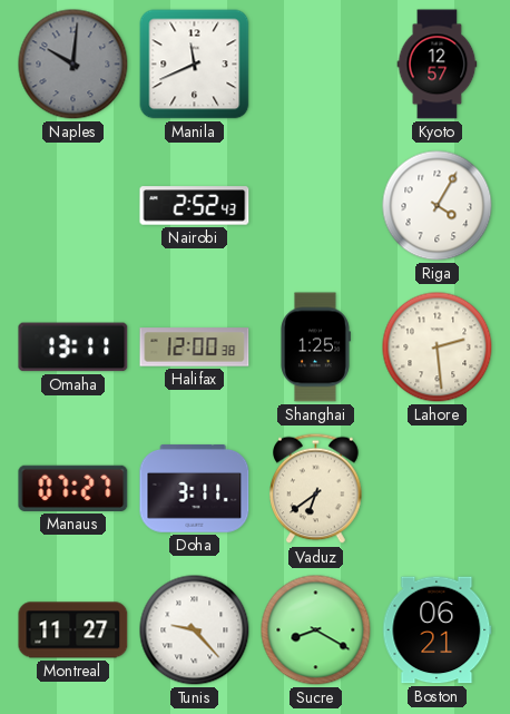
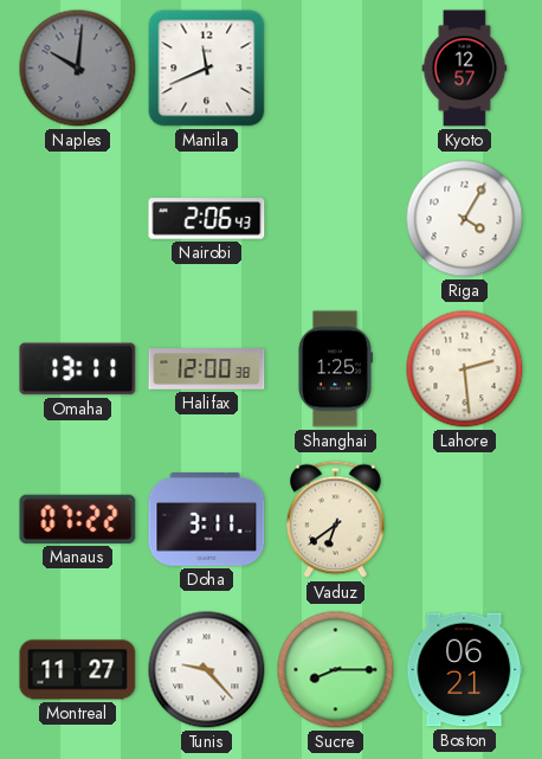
Nairobi: 2:52 -> 2:06
Manaus: 07:27 -> 07:22
Sucre: 8:20 -> 8:15
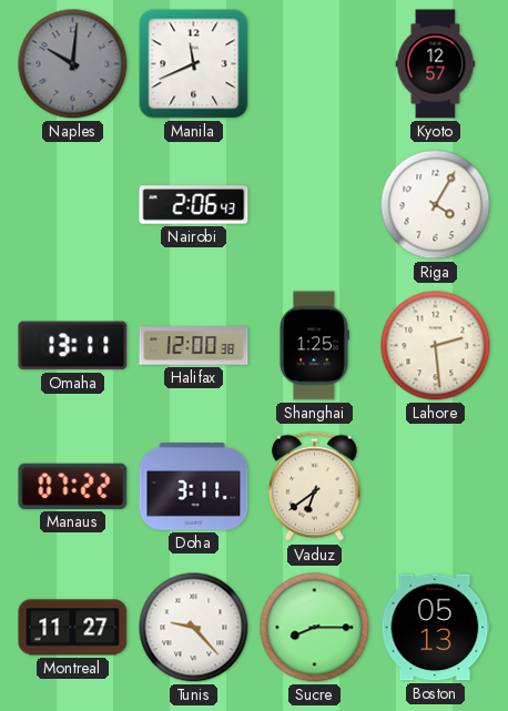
Boston: 06:21 -> 05:13
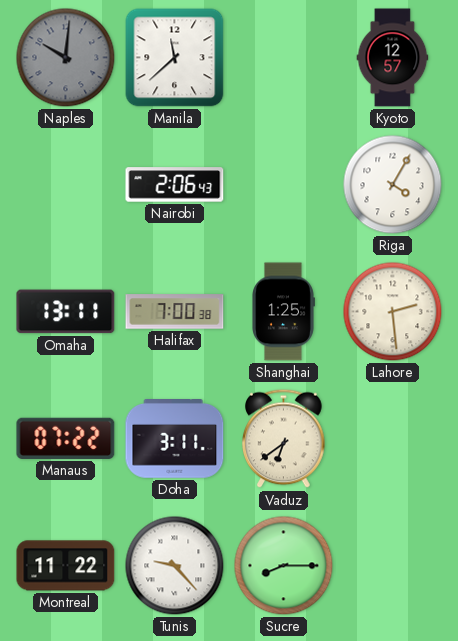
Manila: 11:41 -> 11:38
Halifax: 12:00 -> 7:00
Montreal: 11:27 -> 11:22
Boston: 05:13 -> none
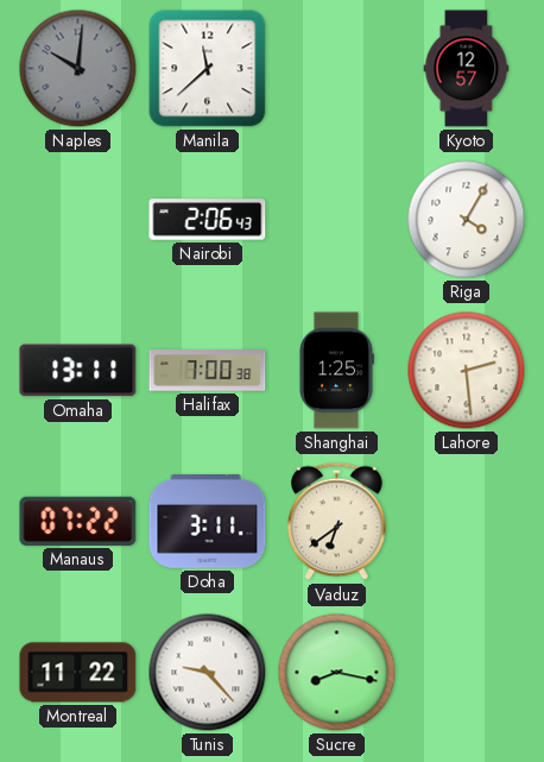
Sucre: 8:15 -> 8:17
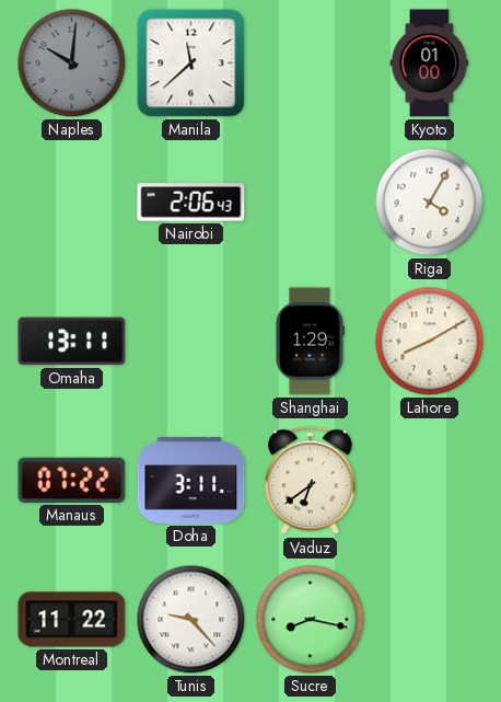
Kyoto: 12:57 -> 01:00
Halifax: 7:00 -> none
Shanghai: 1:25 -> 1:29
Lahore: 2:29 -> 8:10
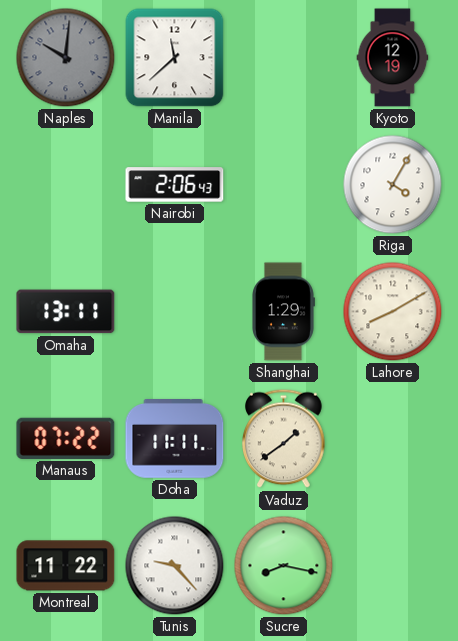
Kyoto: 01:00 -> 12:19
Doha: 3:11 -> 11:11
Vaduz: 6:39 -> 1:39
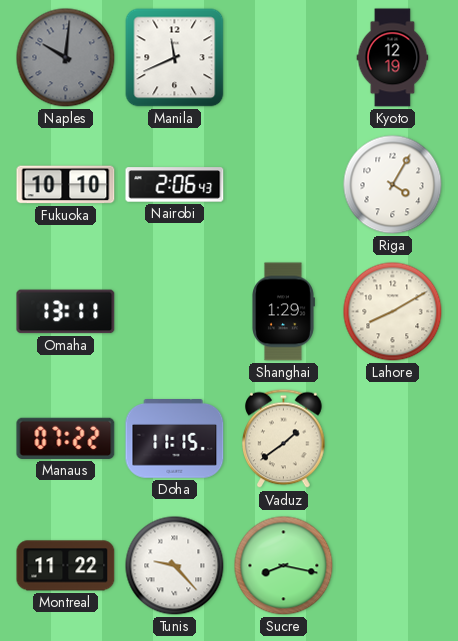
Manila: 11:38 -> 11:41
Fukuoka: none -> 10:10
Doha: 11:11 -> 11:15
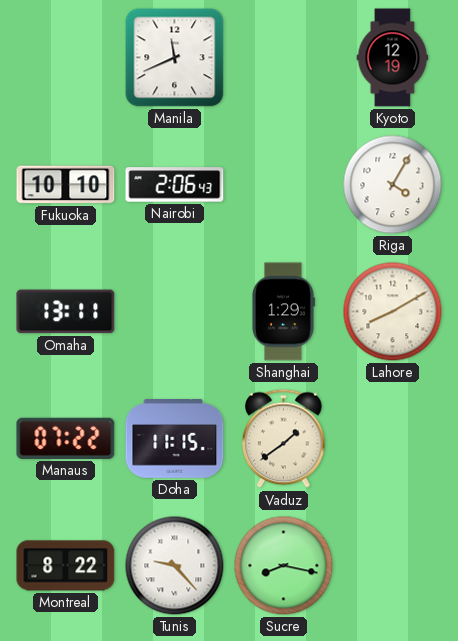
Naples: 10:01 -> none
Montreal: 11:22 -> 8:22
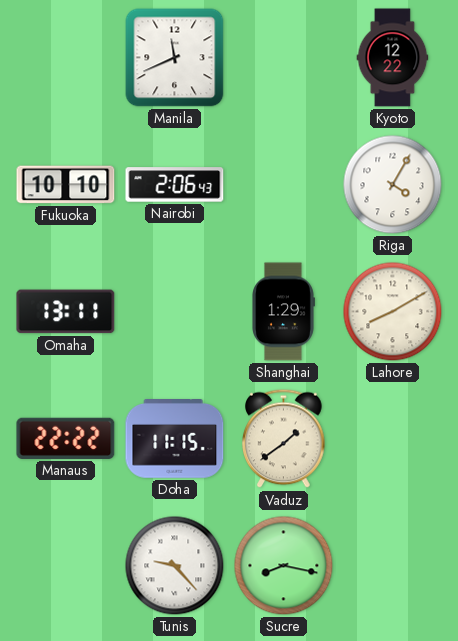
Kyoto: 12:19 -> 12:22
Manaus: 07:22 -> 22:22
Montreal: 8:22 -> none
